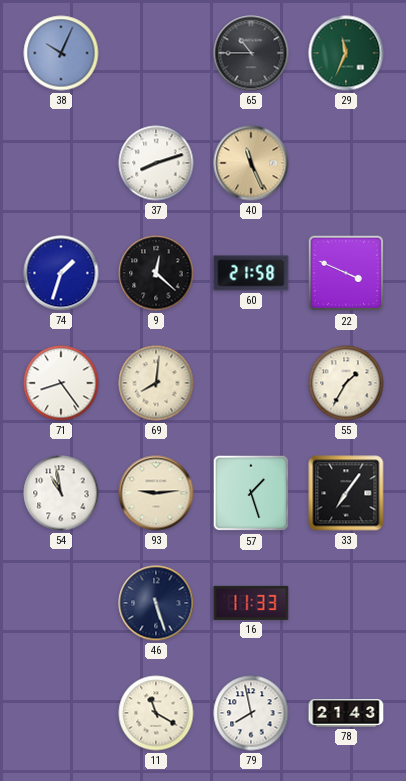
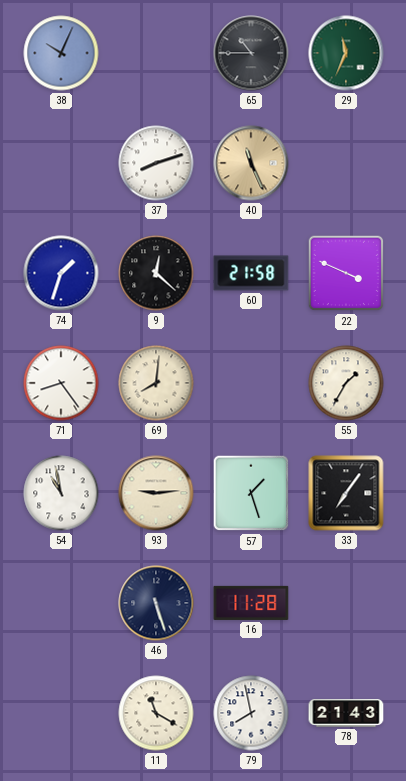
16: 11:33 -> 11:28
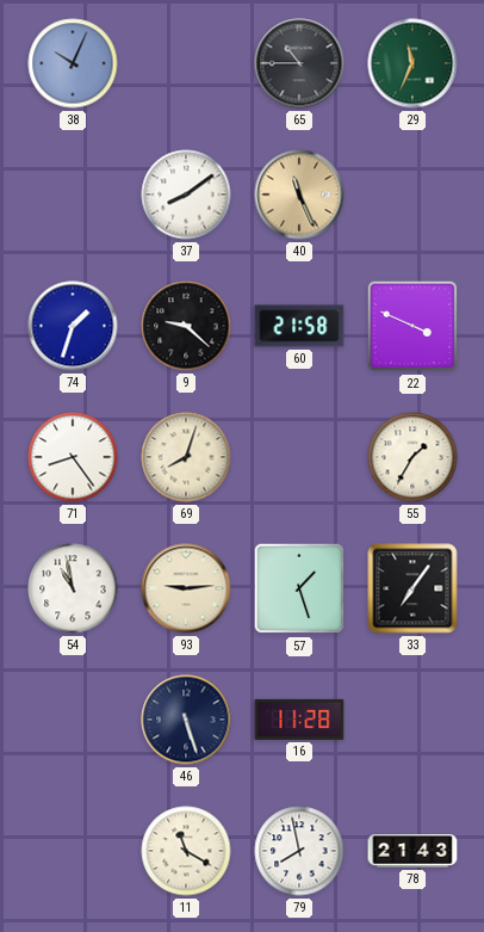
37: 8:12 -> 8:09
9: 12:22 -> 9:22
69: 8:01 -> 8:03
